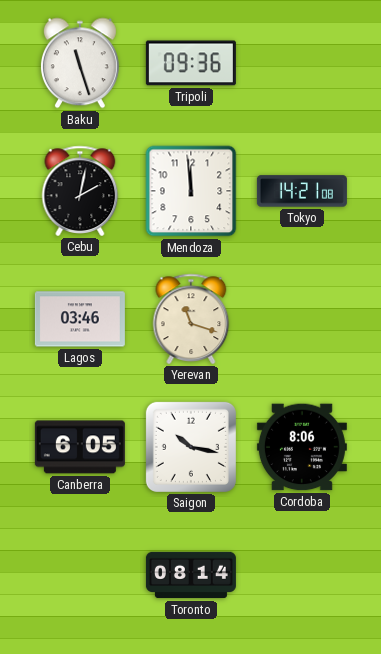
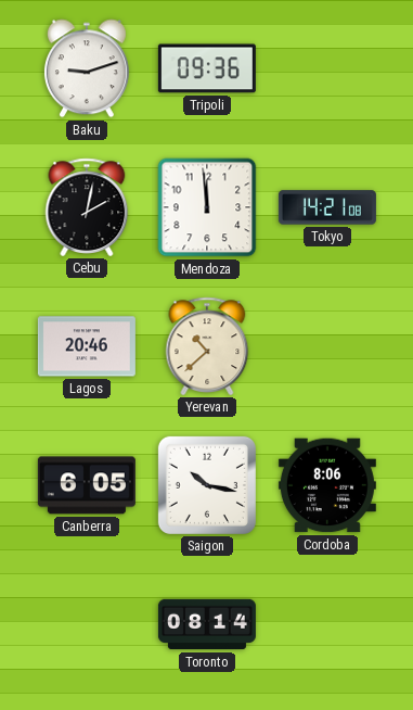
Baku: 11:27 -> 9:12
Lagos: 03:46 -> 20:46
Yerevan: 11:18 -> 10:38
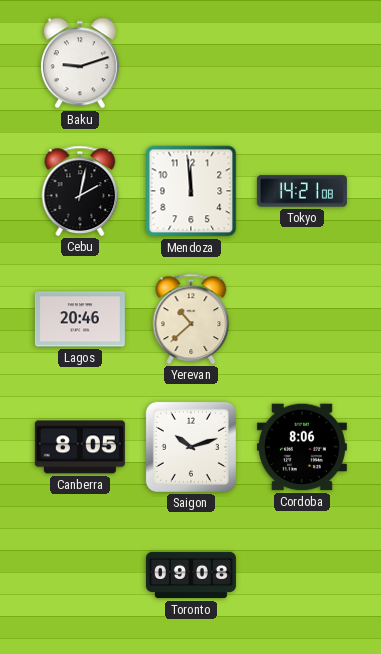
Tripoli: 09:36 -> none
Canberra: 6:05 -> 8:05
Saigon: 10:17 -> 10:12
Toronto: 08:14 -> 09:08
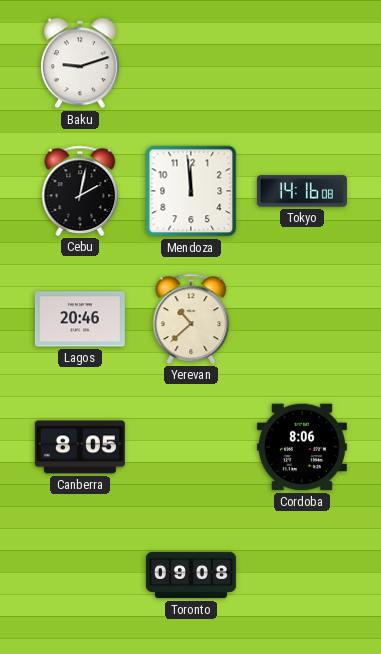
Tokyo: 14:21 -> 14:16
Saigon: 10:12 -> none
